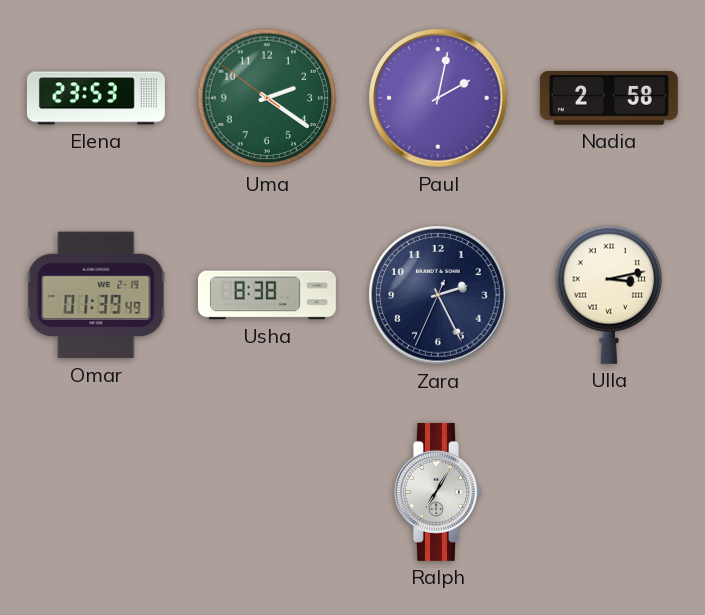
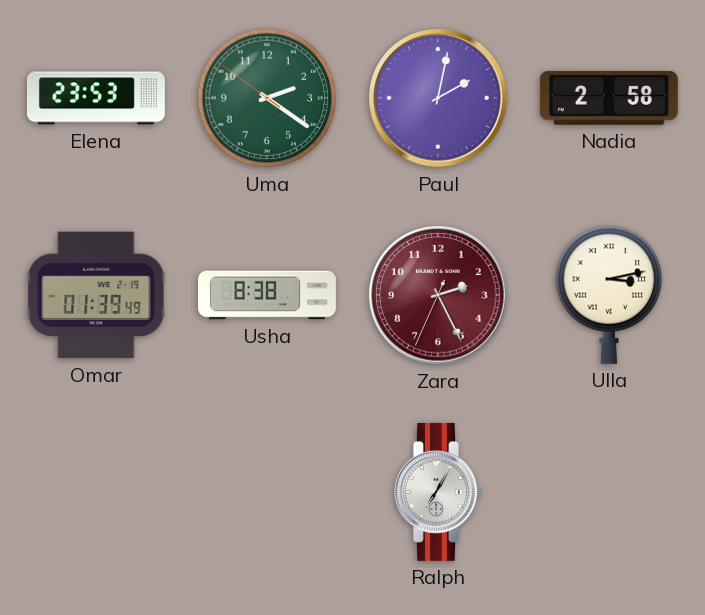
Zara dial: navy -> burgundy
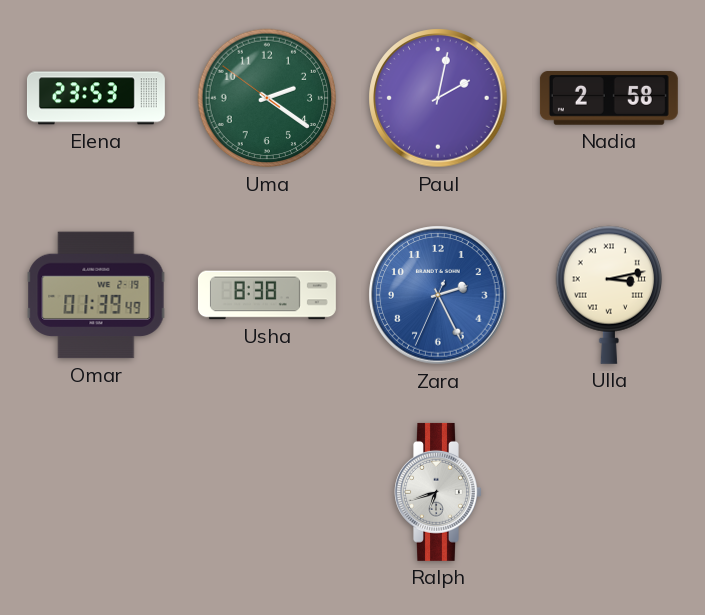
Zara dial: burgundy -> blue
Ralph: 7:05 -> 6:42
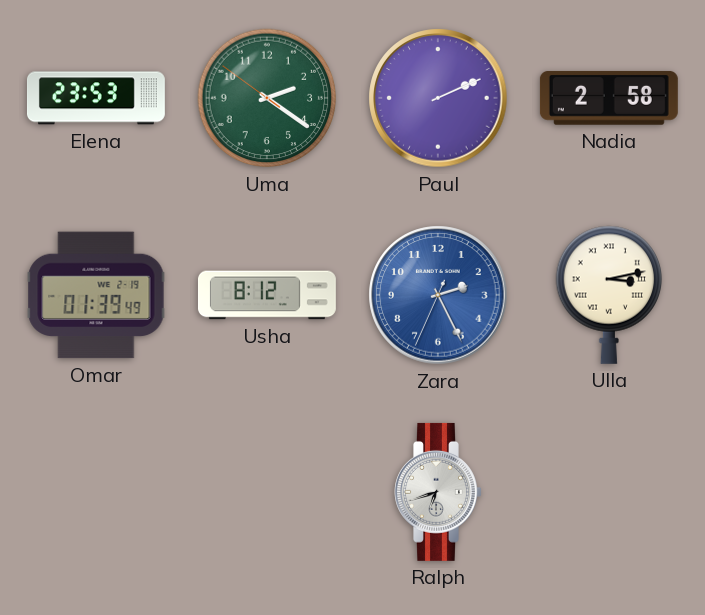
Paul: 2:02 -> 2:11
Usha: 8:38 -> 8:12
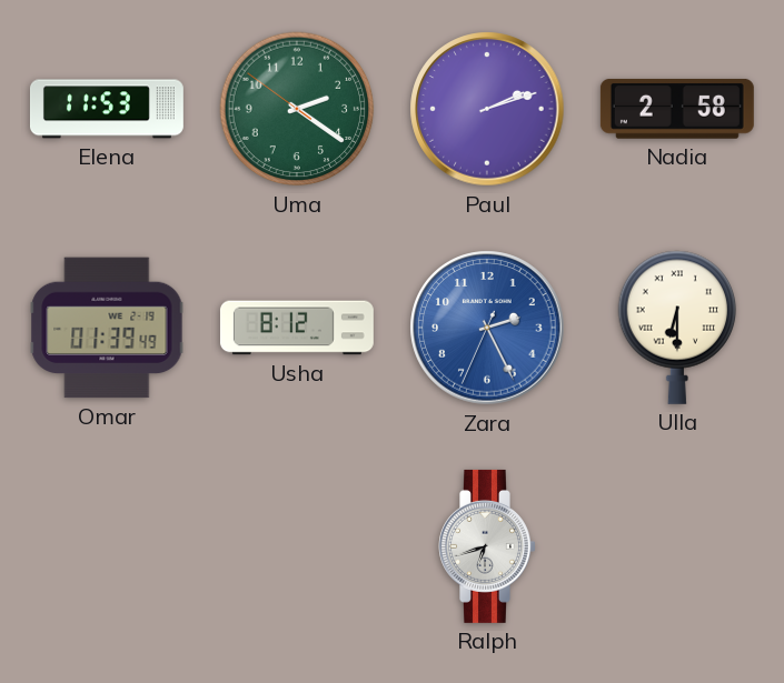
Elena: 23:53 -> 11:53
Paul: 2:11 -> 2:12
Ulla: 3:13 -> 6:30
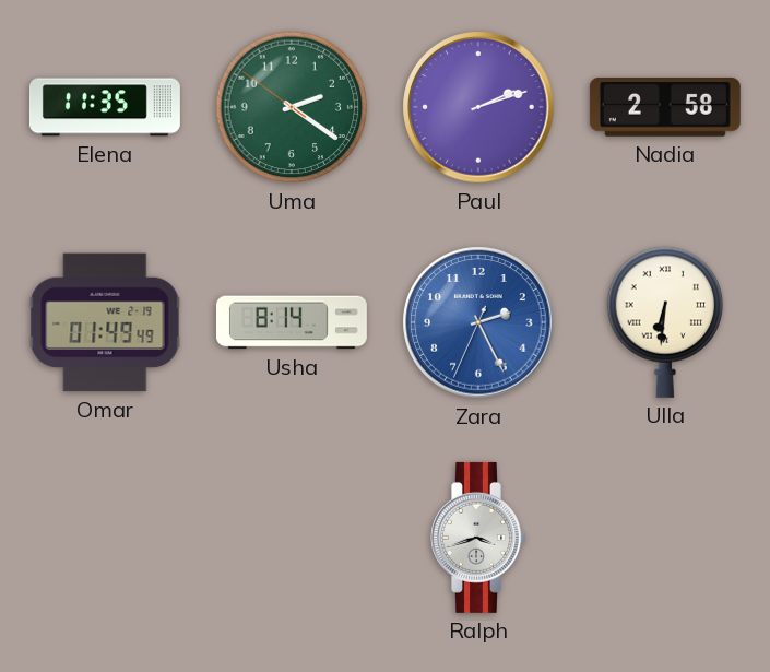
Elena: 11:53 -> 11:35
Omar: 01:39 -> 01:49
Usha: 8:12 -> 8:14
Ulla: 6:30 -> 6:31
Ralph: 6:42 -> 3:42
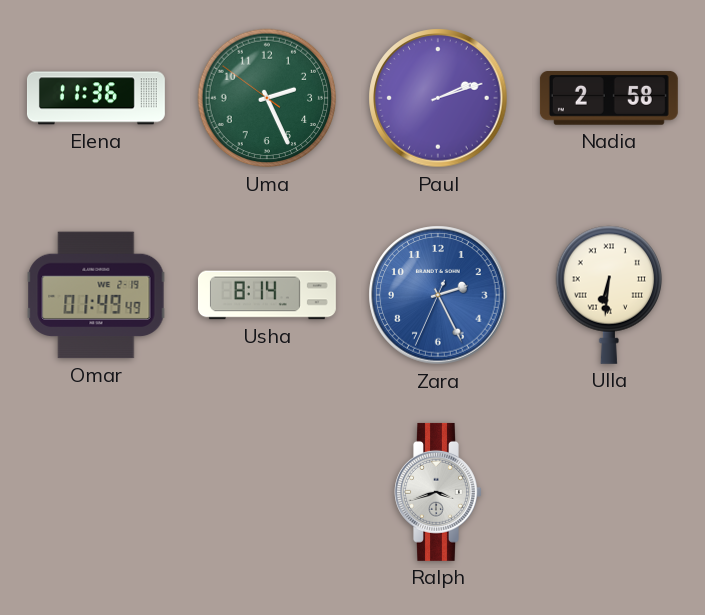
Elena: 11:35 -> 11:36
Uma: 2:20 -> 2:25
